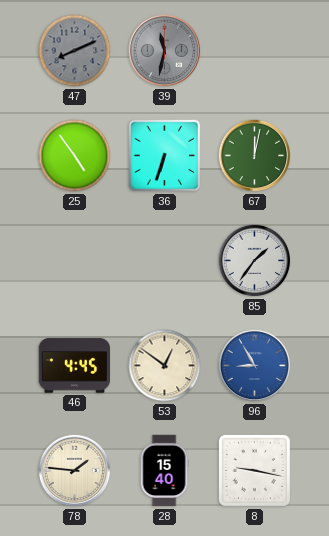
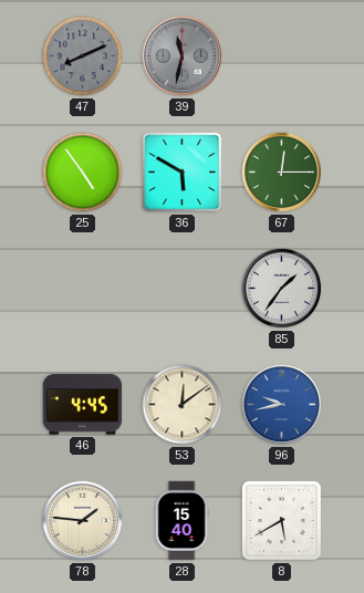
36: 6:33 -> 5:50
67: 12:02 -> 12:15
53: 12:51 -> 12:09
96: 8:55 -> 9:43
8: 9:17 -> 5:40
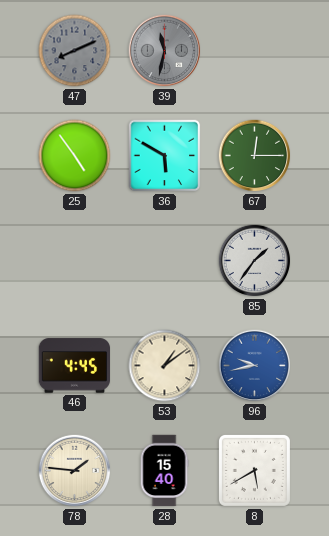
53: 12:09 -> 1:09
